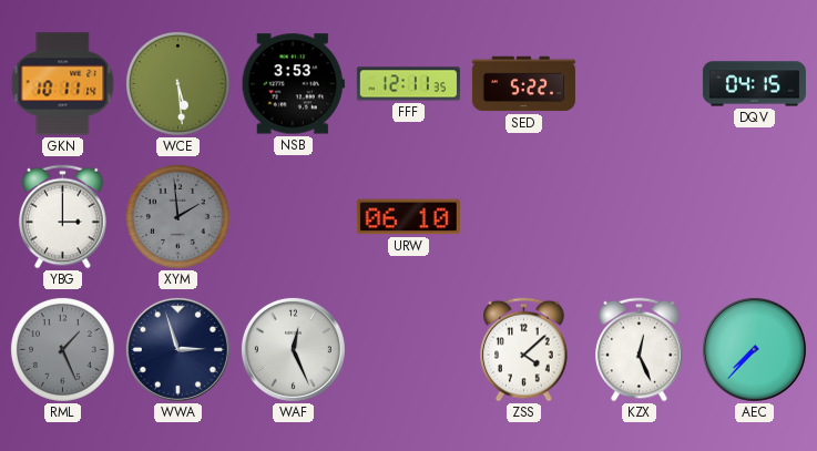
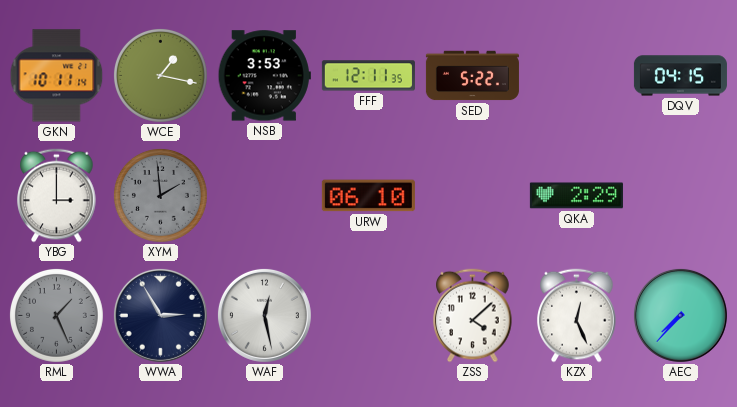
WCE: 5:29 -> 1:17
QKA: none -> 2:29
WWA: 2:57 -> 2:55
WAF: 12:26 -> 12:28
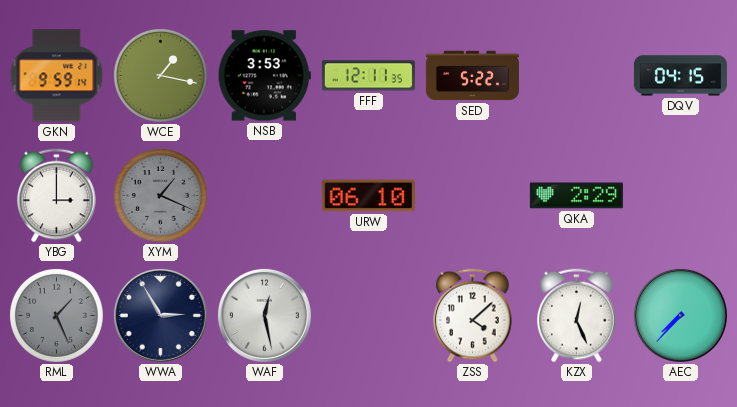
GKN: 10:11 -> 9:59
XYM: 1:59 -> 1:19
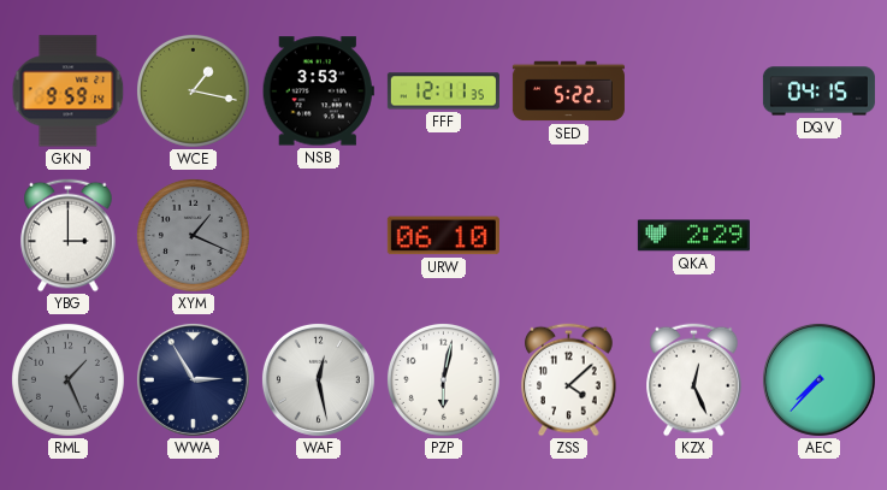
PZP: none -> 6:02
